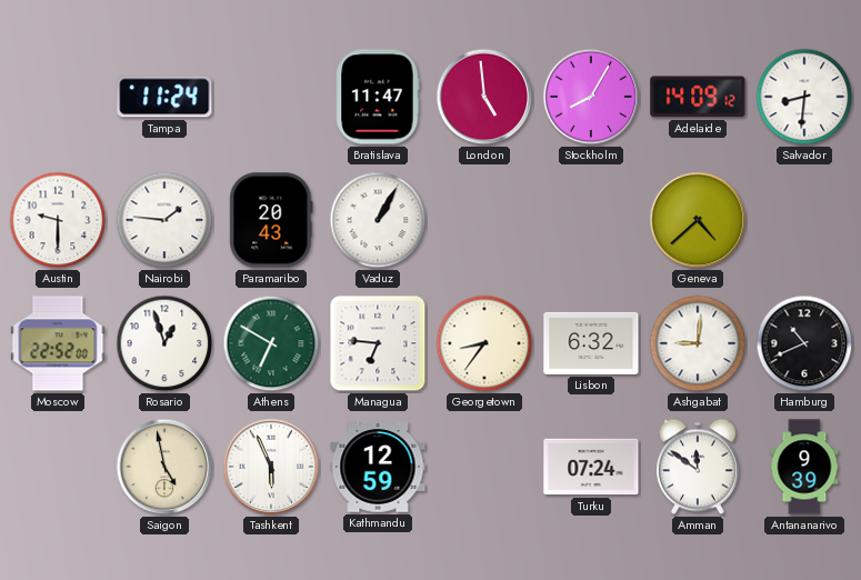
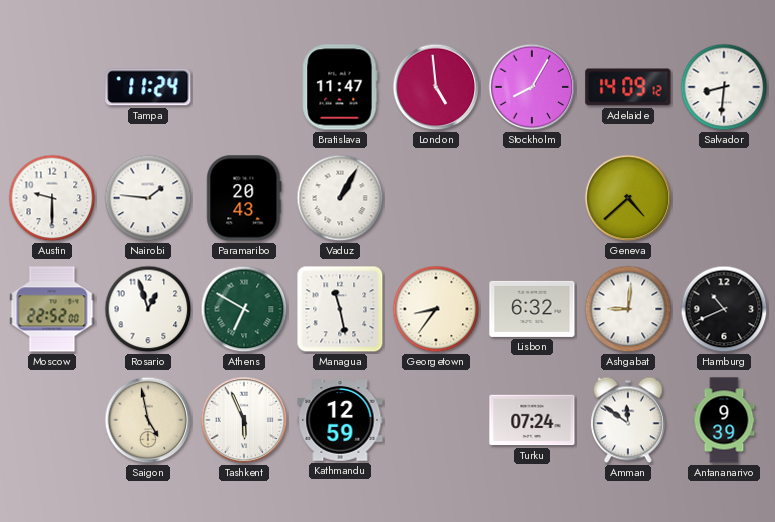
Managua: 6:46 -> 11:28
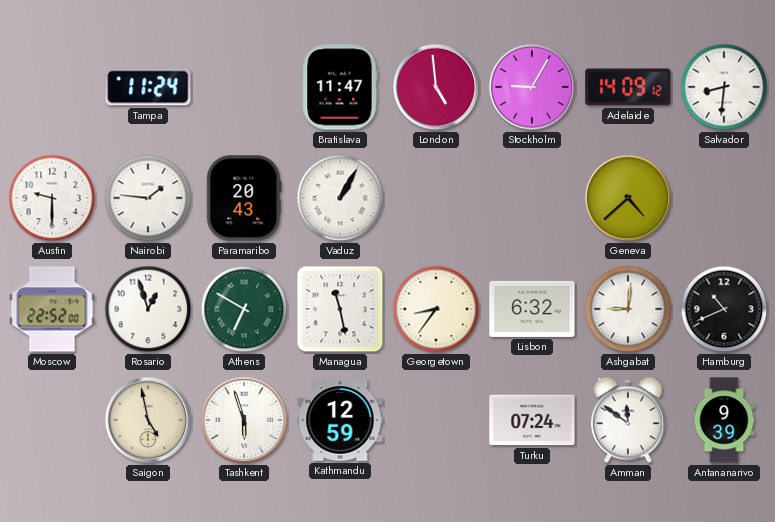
Stockholm: 8:05 -> 9:05
Tashkent: 5:56 -> 5:57
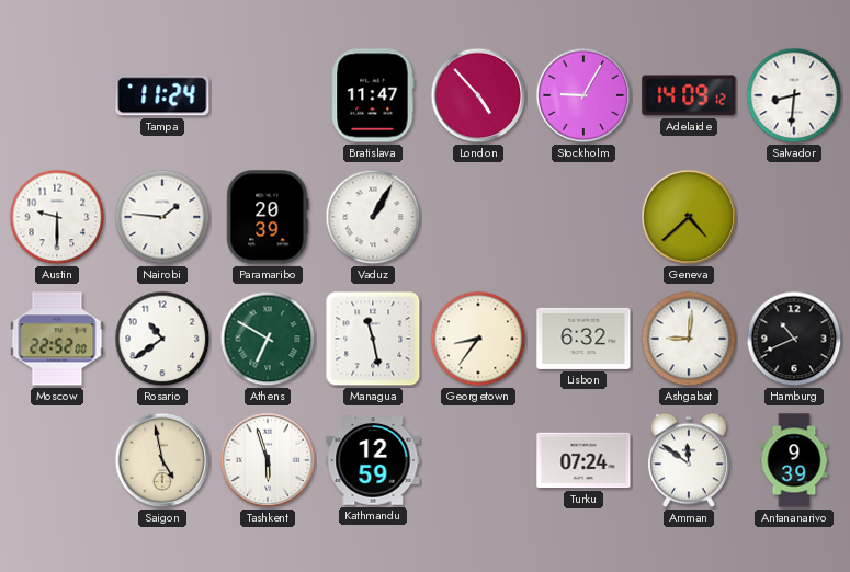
London: 4:59 -> 4:53
Paramaribo: 20:43 -> 20:39
Rosario: 12:57 -> 10:39
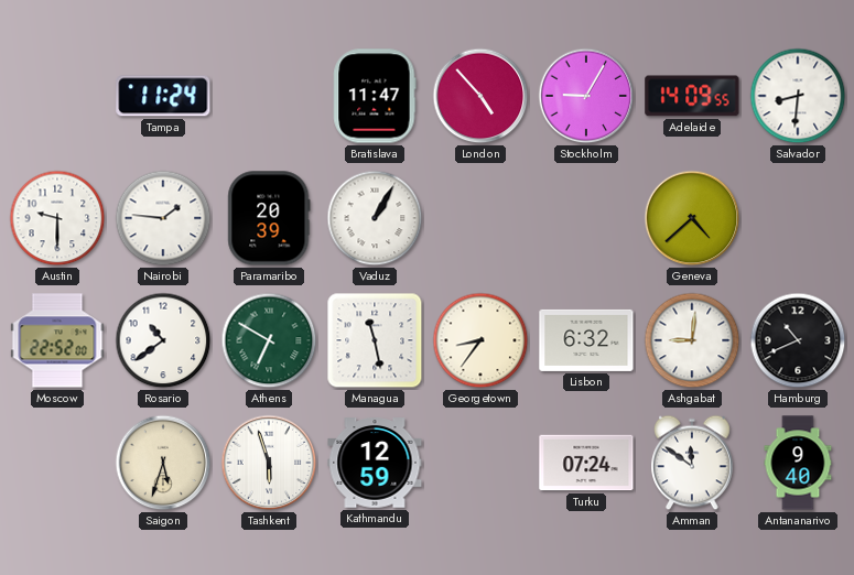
Adelaide: 14:09:12 -> 14:09:55
Saigon: 4:58 -> 5:33
Antananarivo: 9:39 -> 9:40
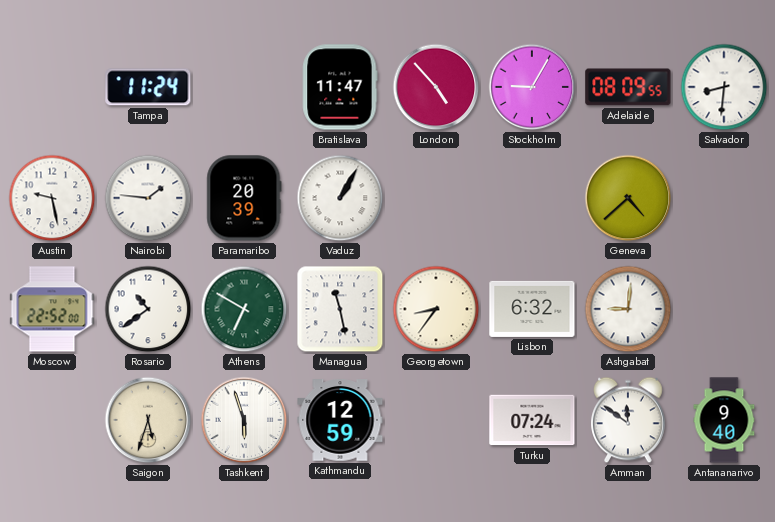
Adelaide: 14:09 -> 08:09
Austin: 9:30 -> 9:28
Hamburg: 10:41 -> none
